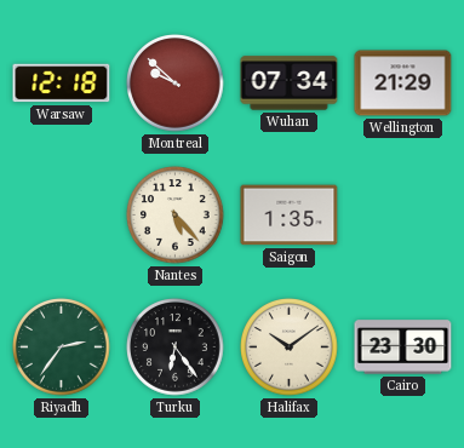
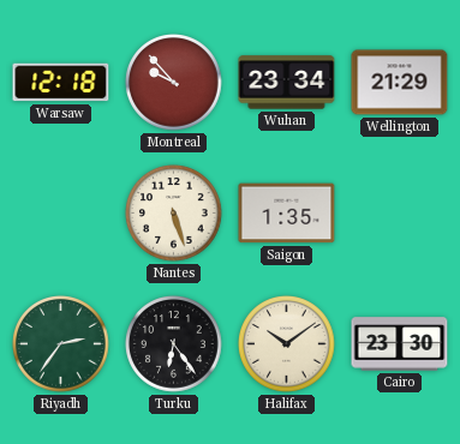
Montreal: 9:52 -> 9:53
Wuhan: 07:34 -> 23:34
Nantes: 5:23 -> 5:27
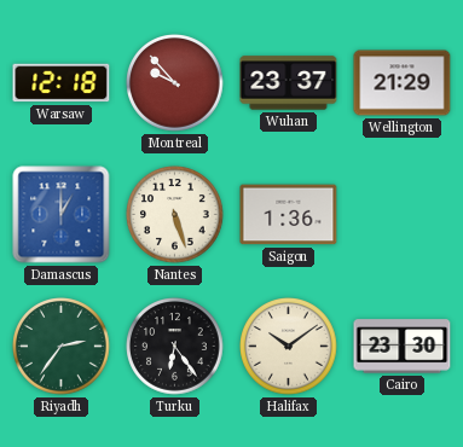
Wuhan: 23:34 -> 23:37
Damascus: none -> 1:00
Saigon: 1:35 -> 1:36
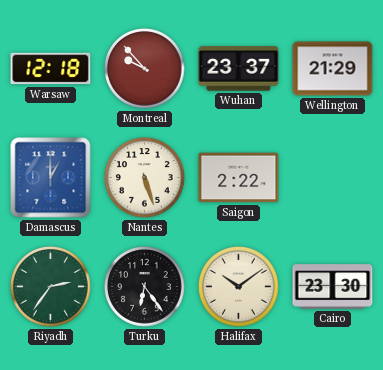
Saigon: 1:36 -> 2:22
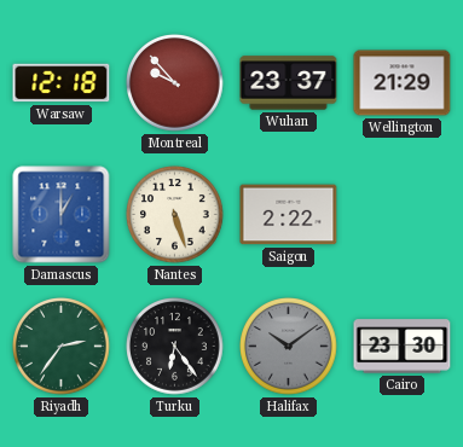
Halifax dial: cream -> grey
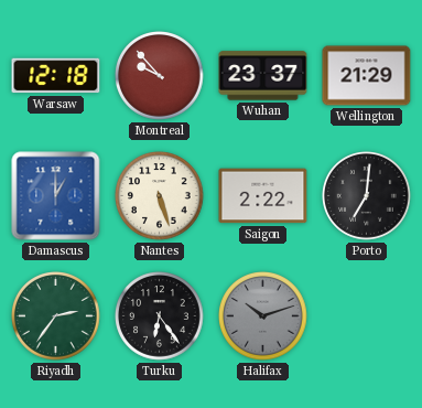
Porto: none -> 7:01
Halifax: 10:09 -> 10:12
Cairo: 23:30 -> none
